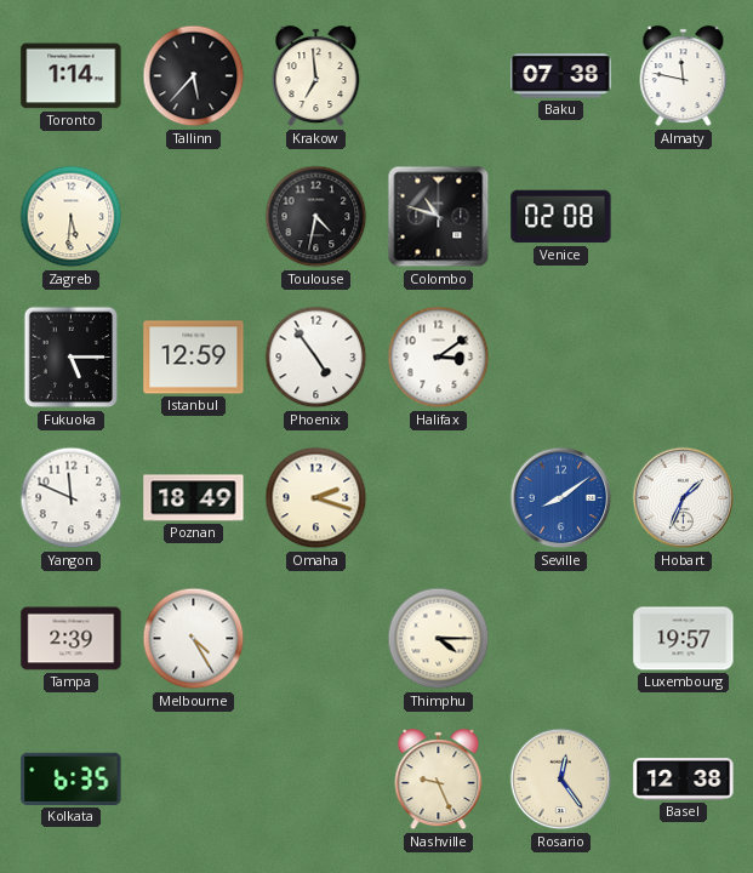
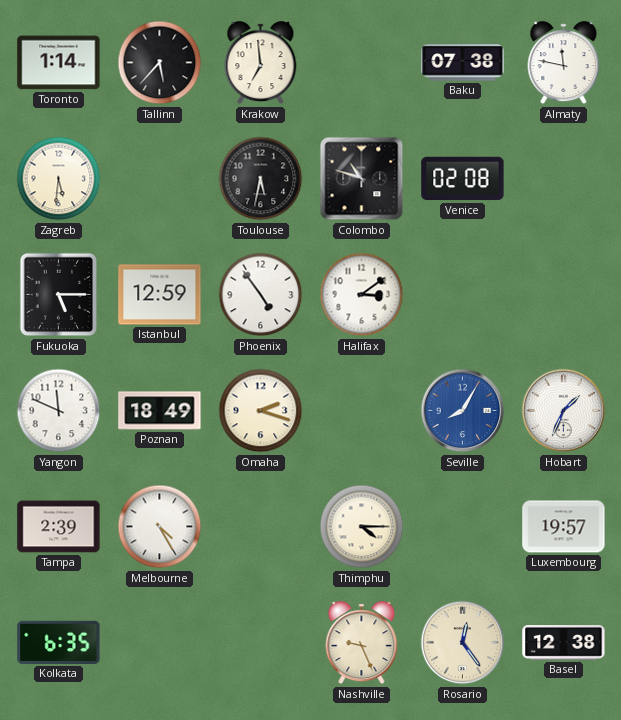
Toulouse: 4:32 -> 5:32
Seville: 8:09 -> 8:05
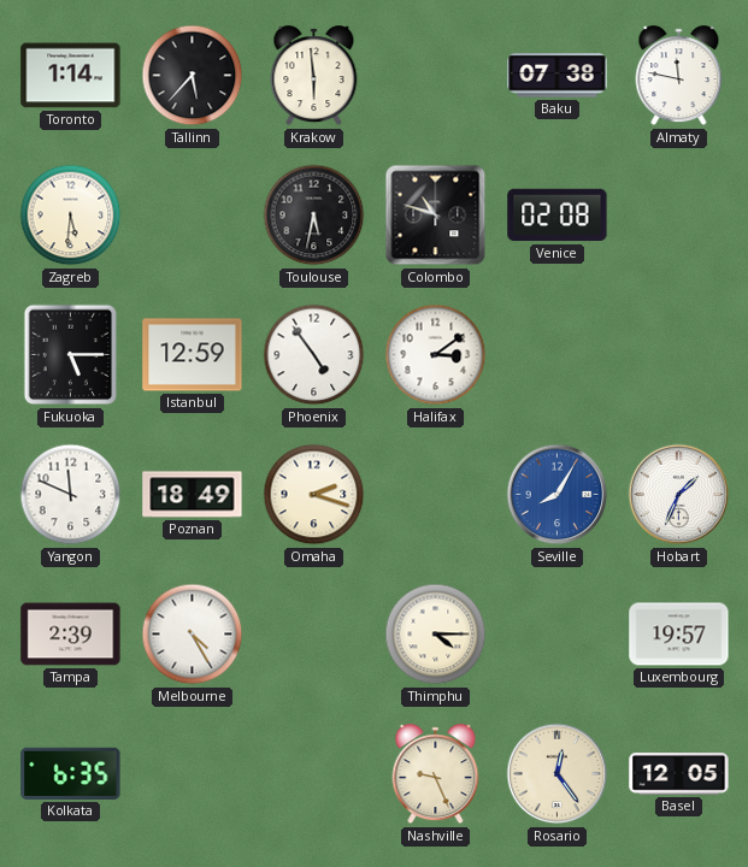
Krakow: 6:59 -> 5:59
Basel: 12:38 -> 12:05
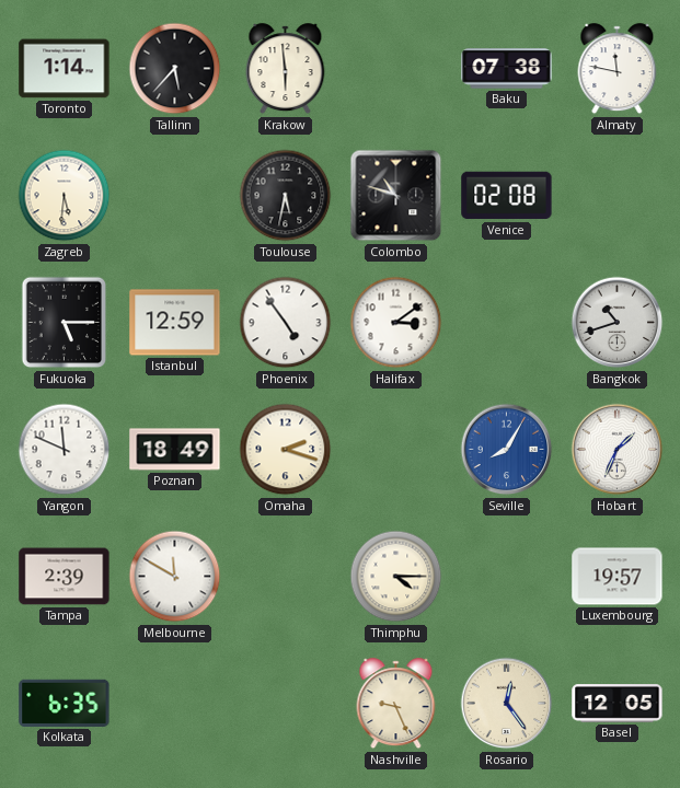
Bangkok: none -> 10:42
Melbourne: 4:25 -> 11:50
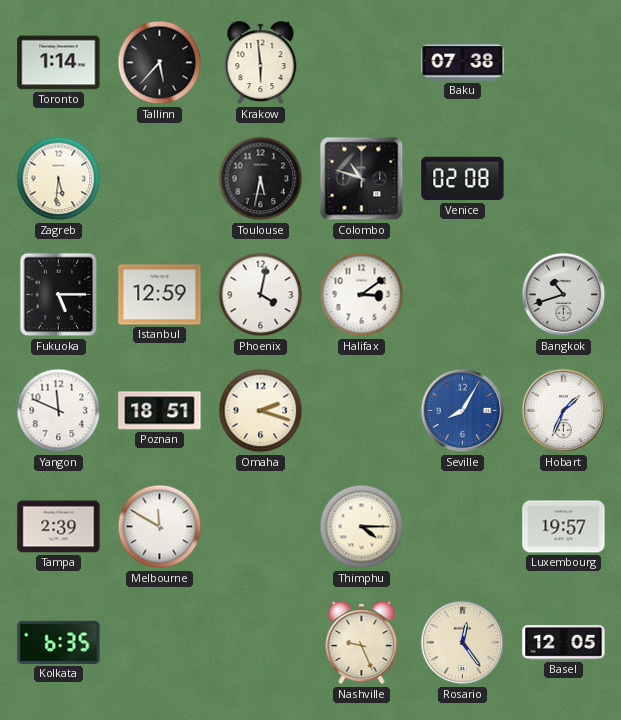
Almaty: 11:47 -> none
Phoenix: 4:54 -> 4:02
Poznan: 18:49 -> 18:51
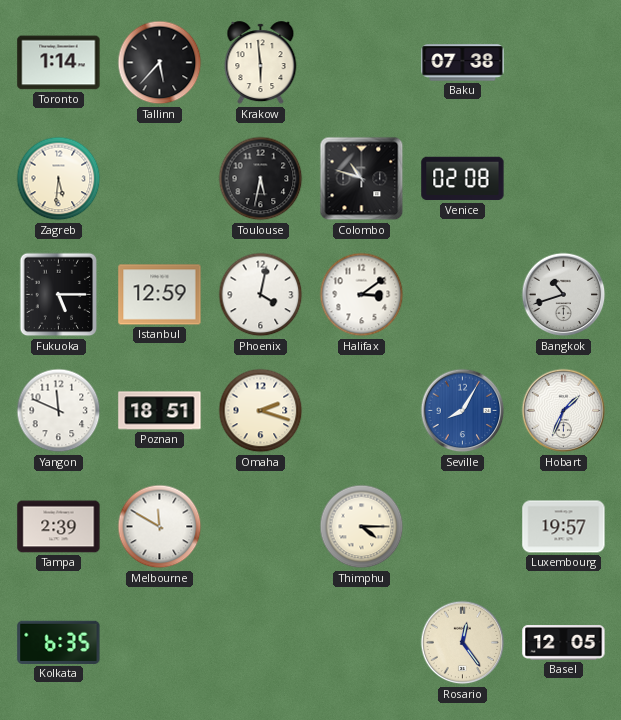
Nashville: 9:26 -> none
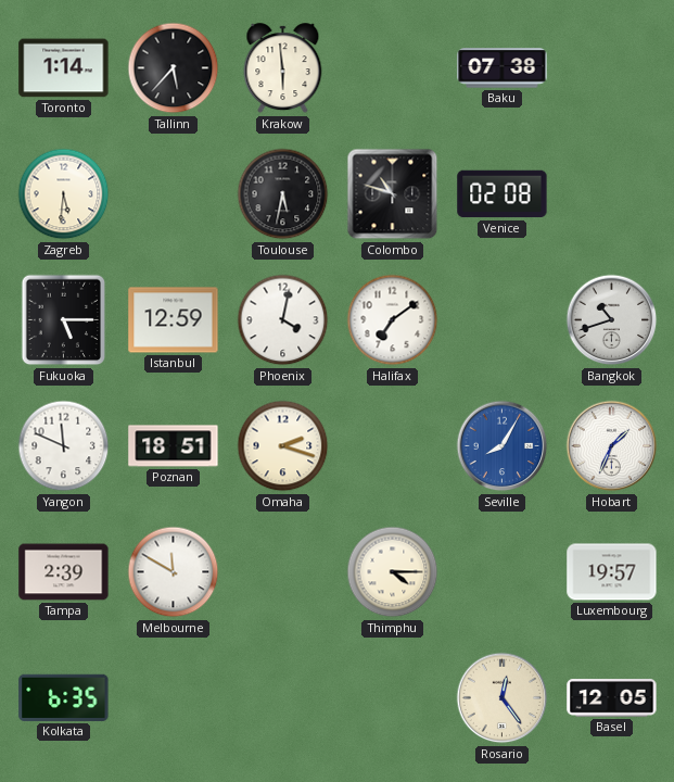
Halifax: 3:09 -> 7:09
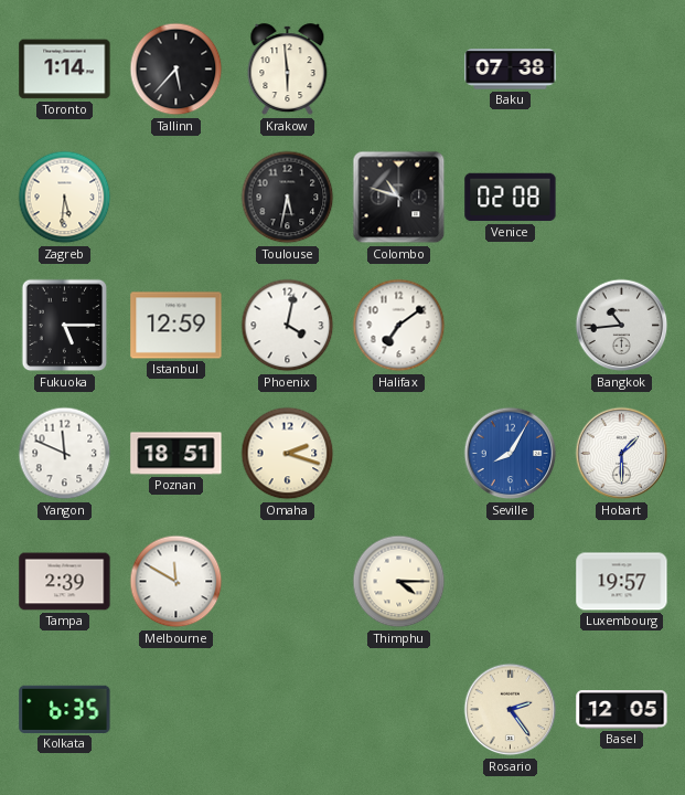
Bangkok: 10:42 -> 10:44
Hobart: 1:34 -> 1:30
Rosario: 12:24 -> 2:24
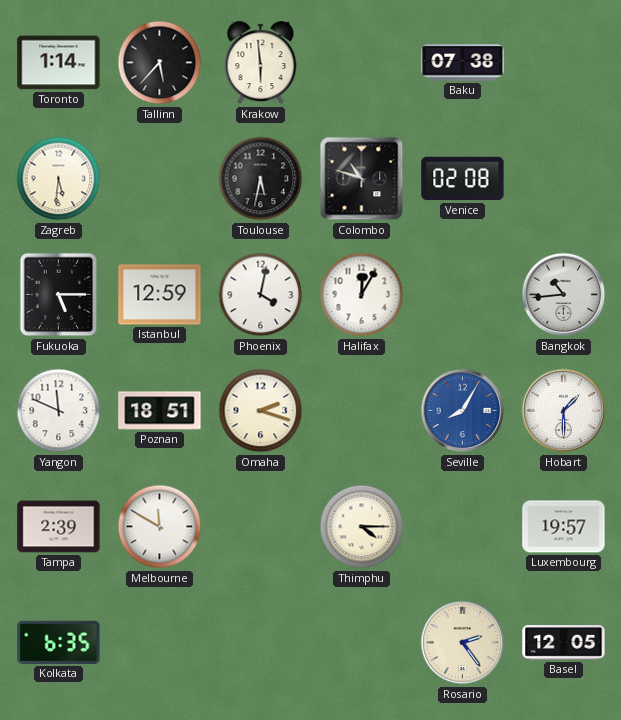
Halifax: 7:09 -> 12:05
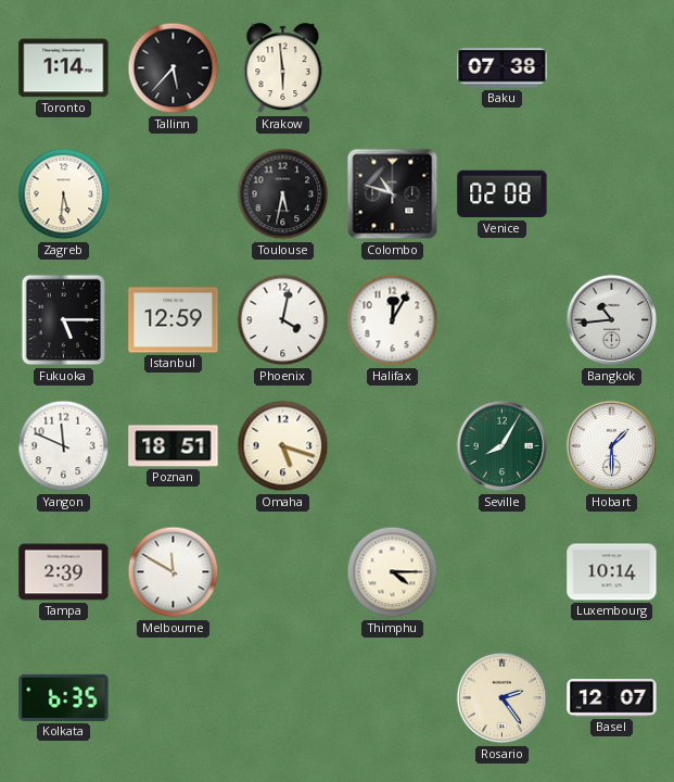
Omaha: 2:18 -> 5:18
Seville dial: blue -> green
Luxembourg: 19:57 -> 10:14
Basel: 12:05 -> 12:07
